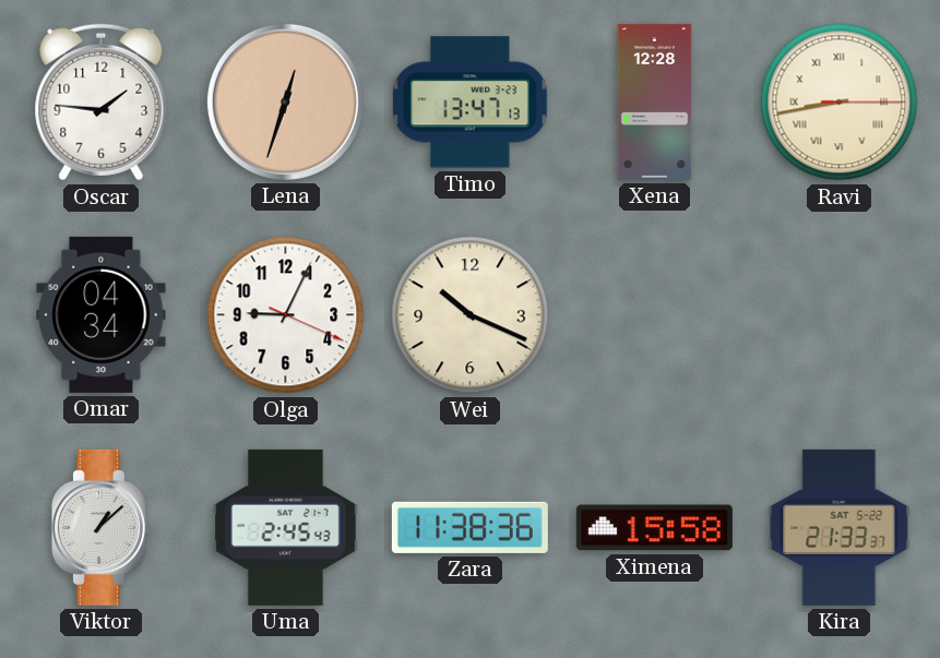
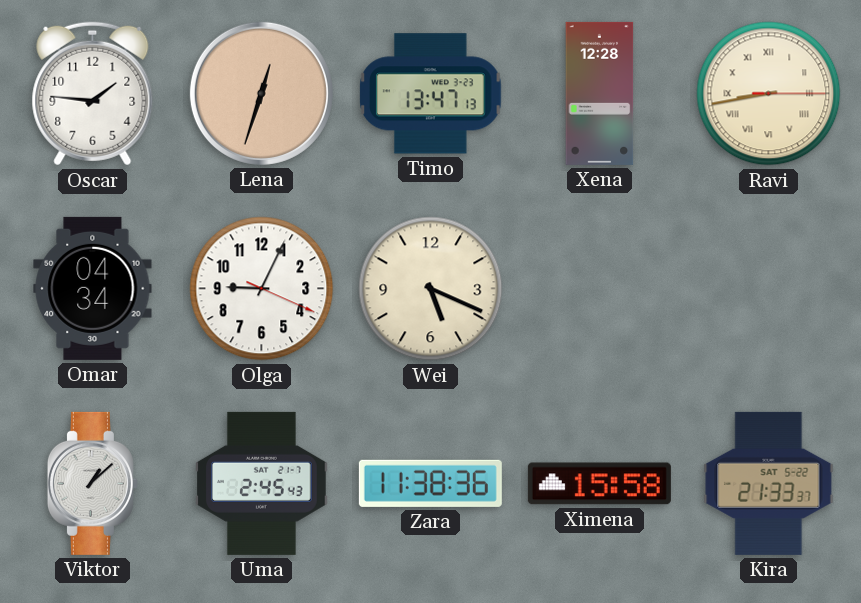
Wei: 10:19 -> 5:19
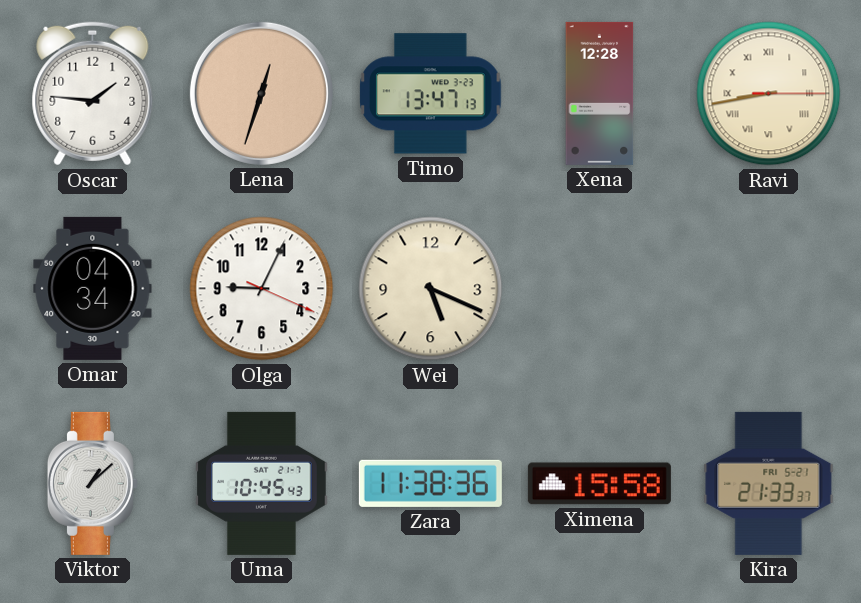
Uma: 2:45 -> 10:45
Kira date: SAT 5-22 -> FRI 5-21
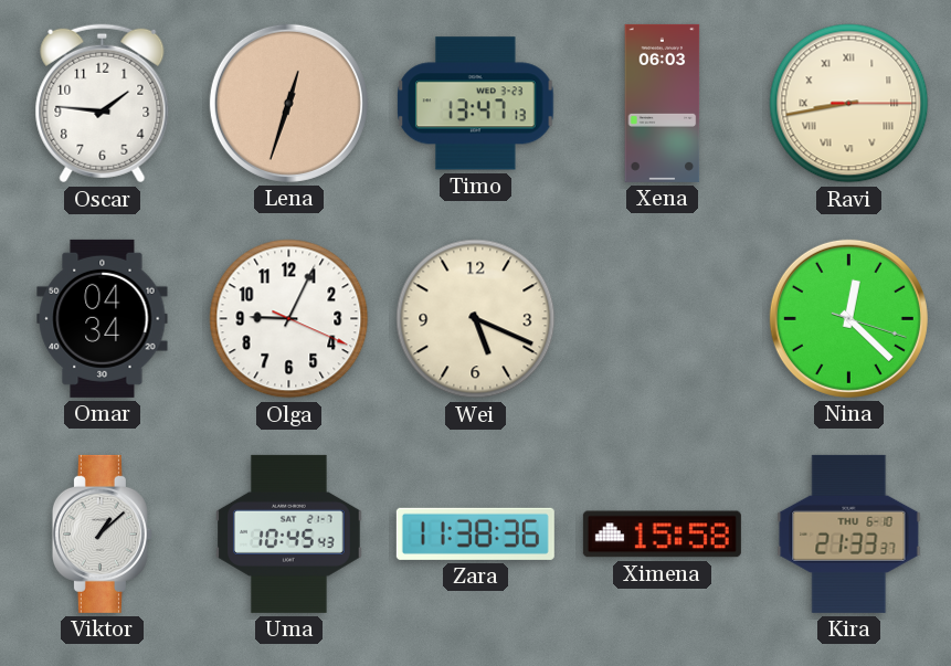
Xena: 12:28 -> 06:03
Nina: none -> 12:22
Kira date: FRI 5-21 -> THU 6-10
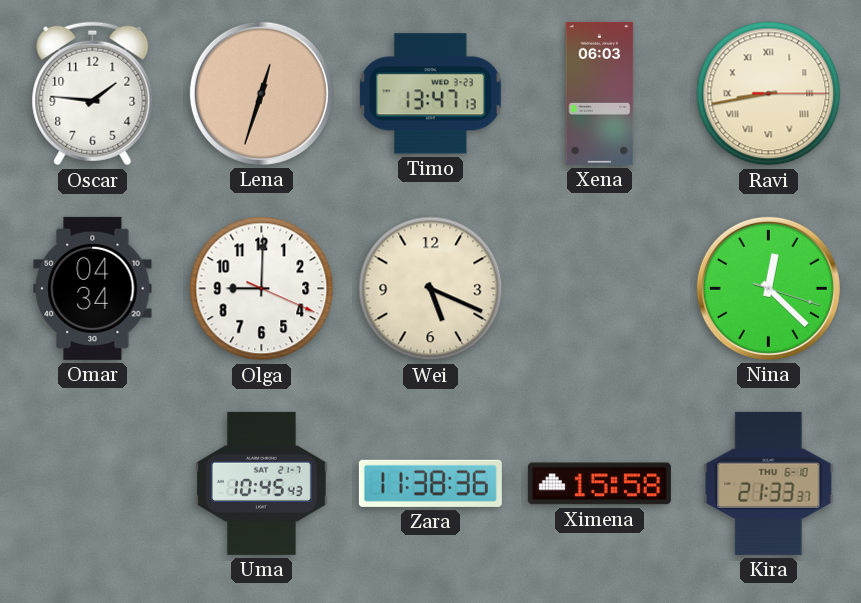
Olga: 9:04 -> 9:00
Viktor: 1:08 -> none
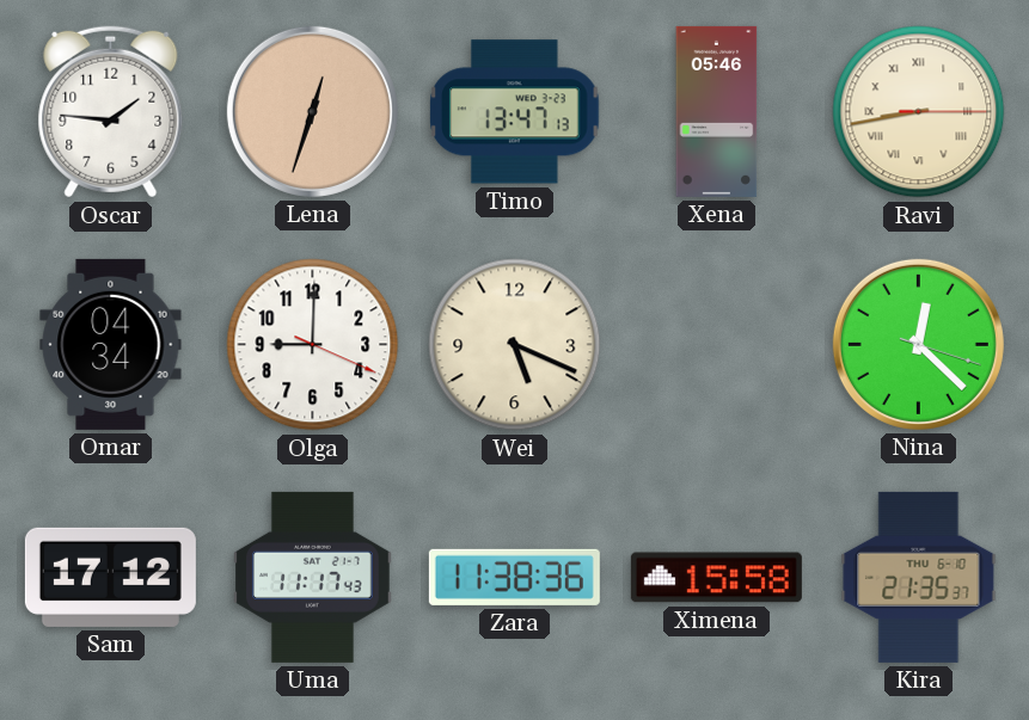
Xena: 06:03 -> 05:46
Sam: none -> 17:12
Uma: 10:45 -> 11:17
Kira: 21:33 -> 21:35
